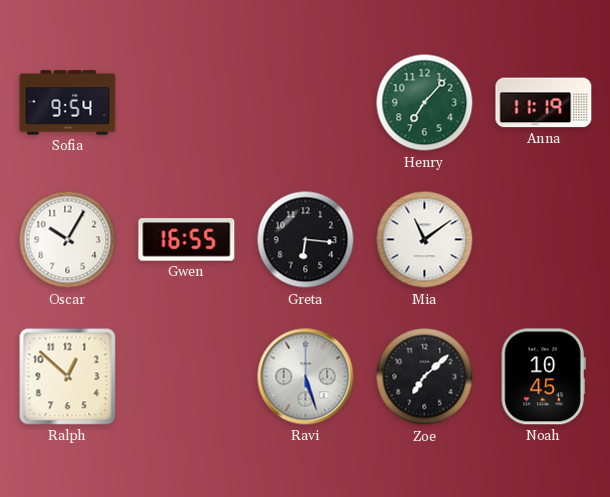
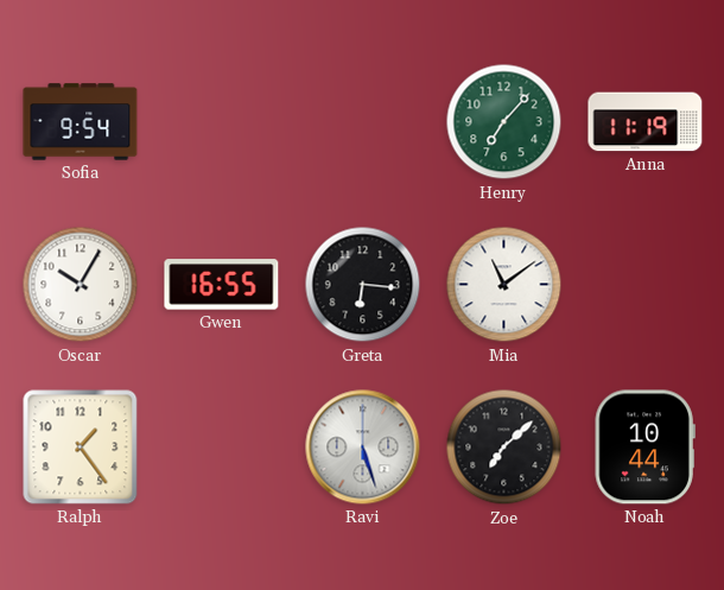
Ralph: 12:52 -> 1:24
Noah: 10:45 -> 10:44
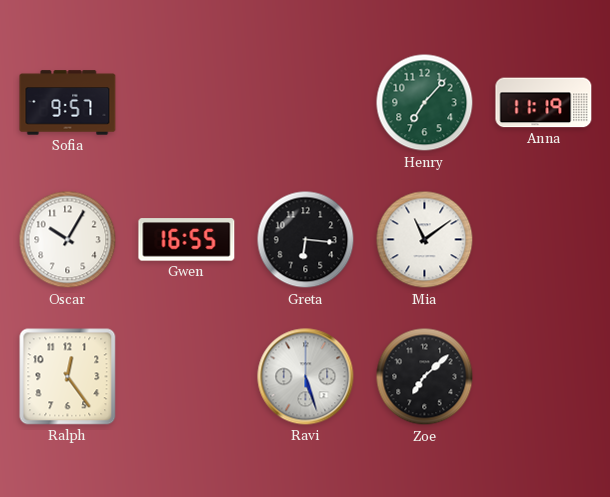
Sofia: 9:54 -> 9:57
Ralph: 1:24 -> 12:24
Noah: 10:44 -> none
